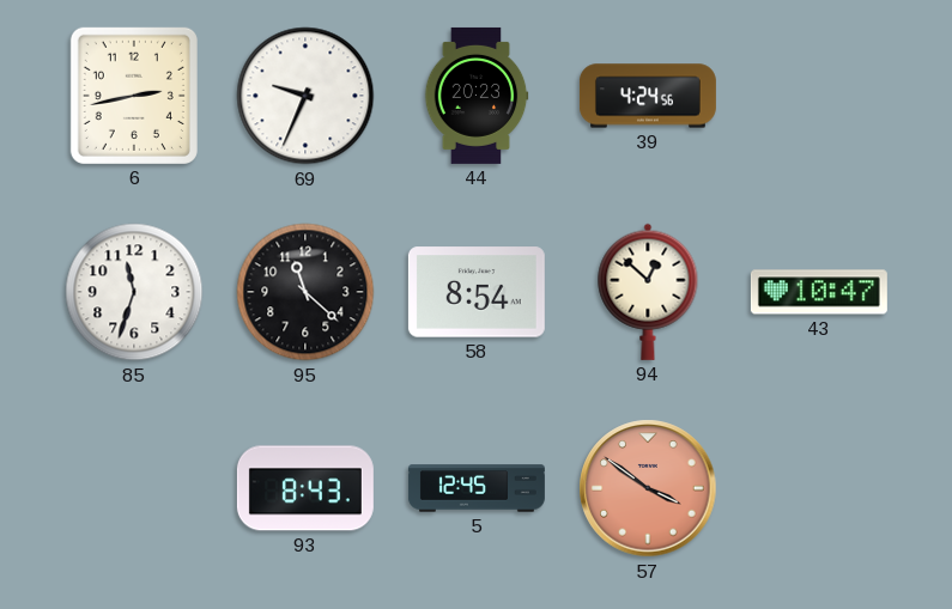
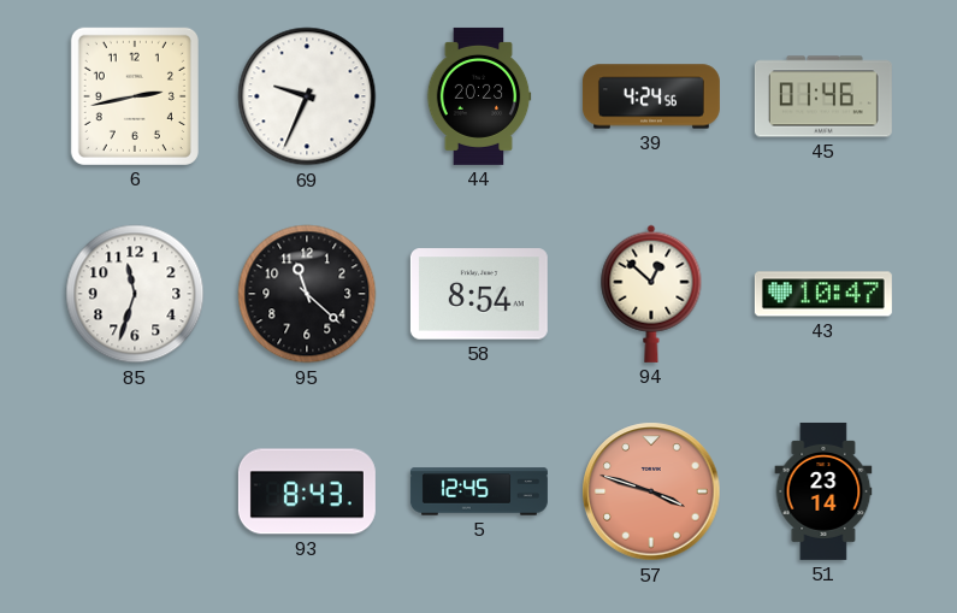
45: none -> 01:46
57: 3:51 -> 3:48
51: none -> 23:14
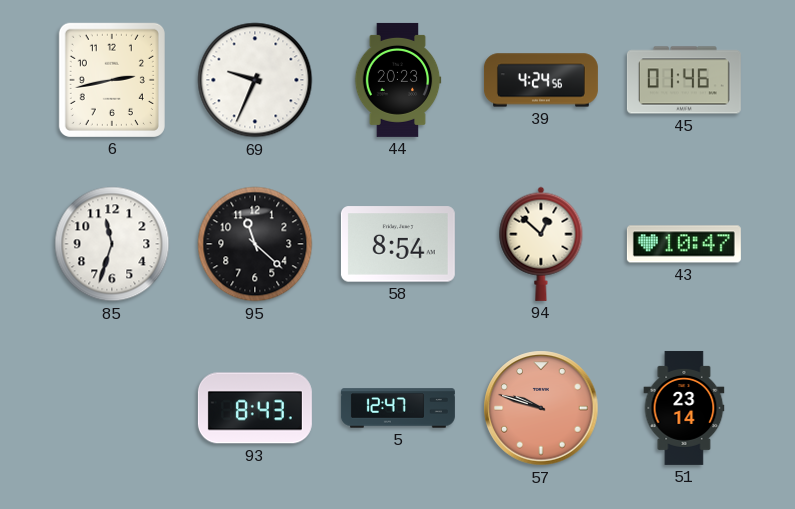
5: 12:45 -> 12:47
57: 3:48 -> 9:48
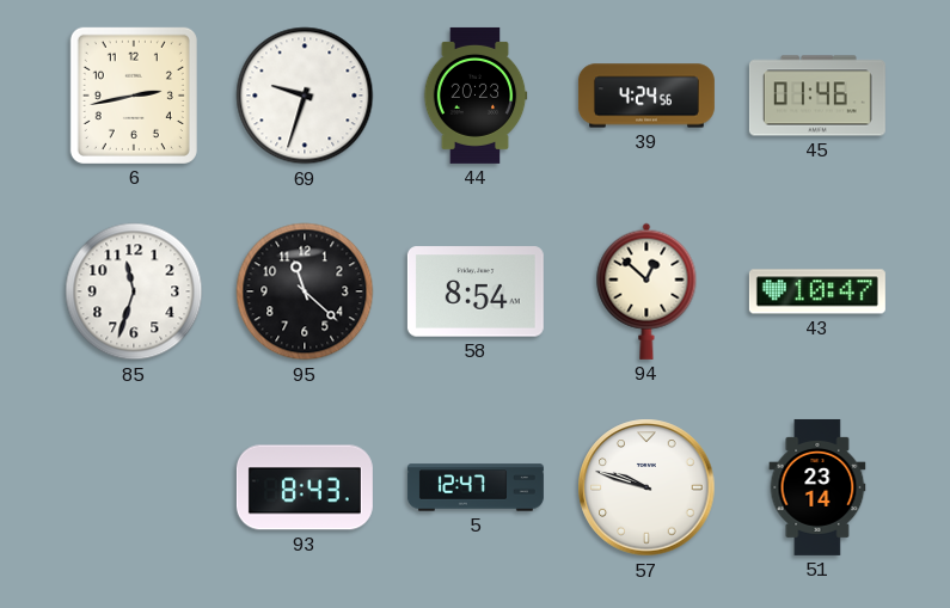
69: 9:34 -> 9:33
57 dial: salmon -> white
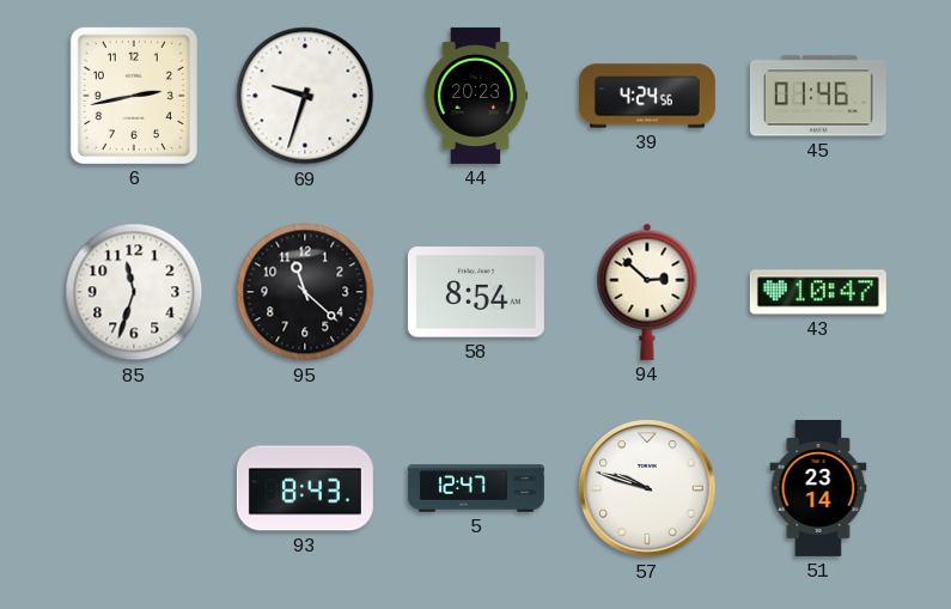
94: 12:52 -> 2:52
